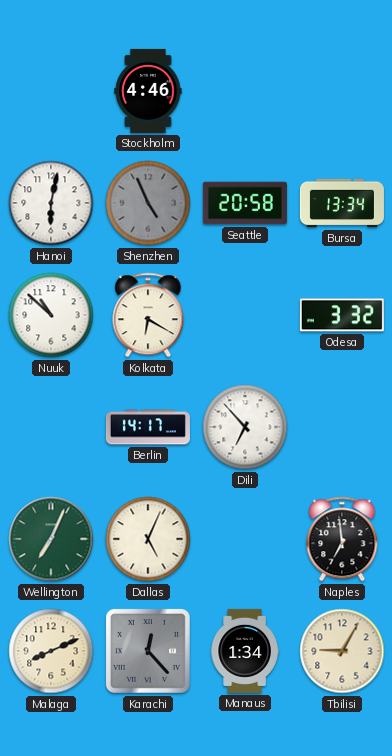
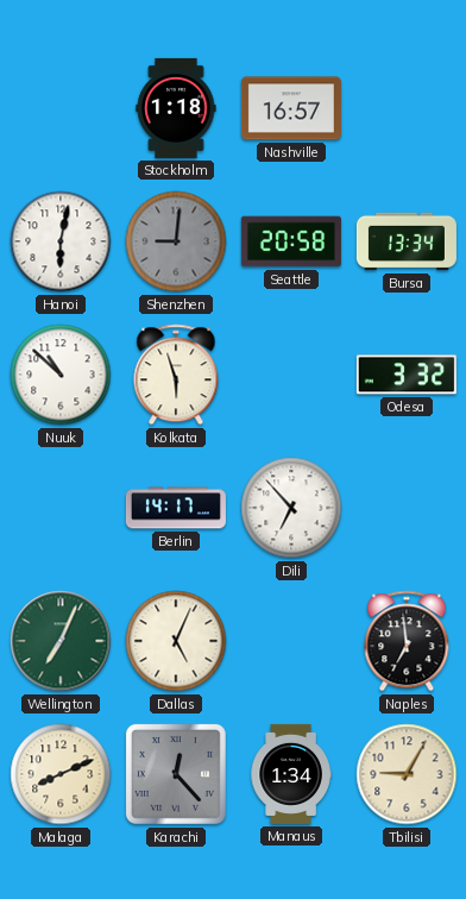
Stockholm: 4:46 -> 1:18
Nashville: none -> 16:57
Shenzhen: 4:56 -> 9:01
Kolkata: 6:20 -> 5:57
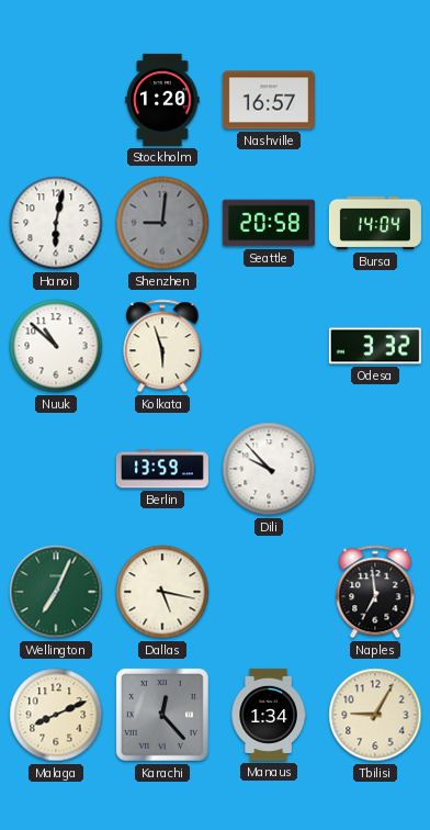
Stockholm: 1:18 -> 1:20
Bursa: 13:34 -> 14:04
Berlin: 14:17 -> 13:59
Dili: 6:53 -> 9:53
Dallas: 5:04 -> 5:17
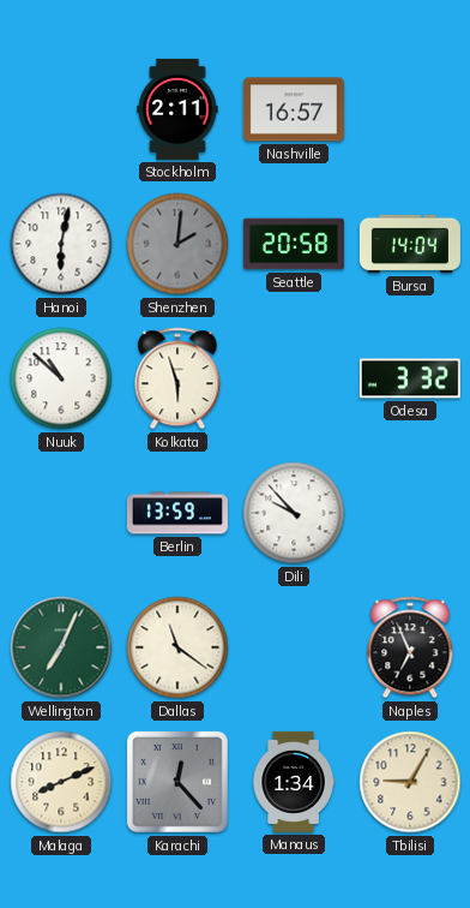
Stockholm: 1:20 -> 2:11
Shenzhen: 9:01 -> 2:01
Dallas: 5:17 -> 11:21
Naples: 6:59 -> 6:56
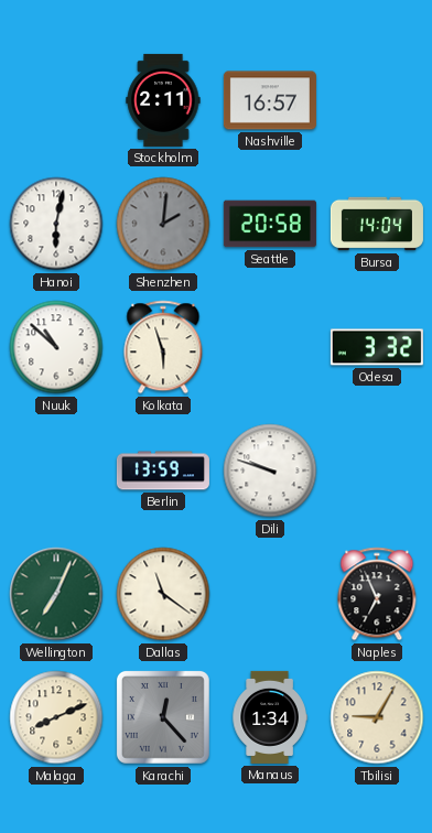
Dili: 9:53 -> 9:48
